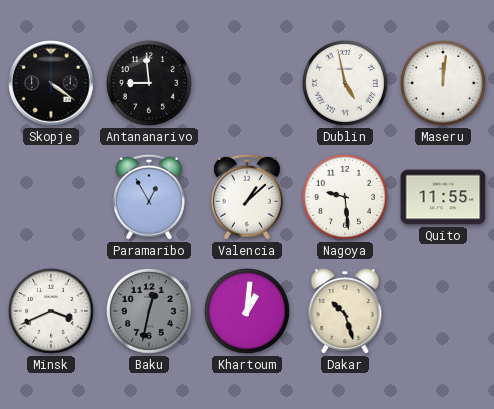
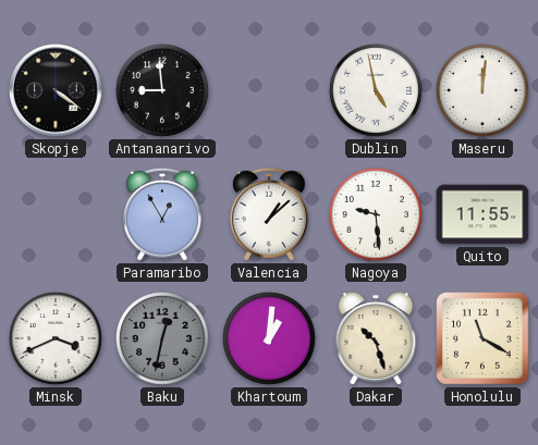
Honolulu: none -> 11:20
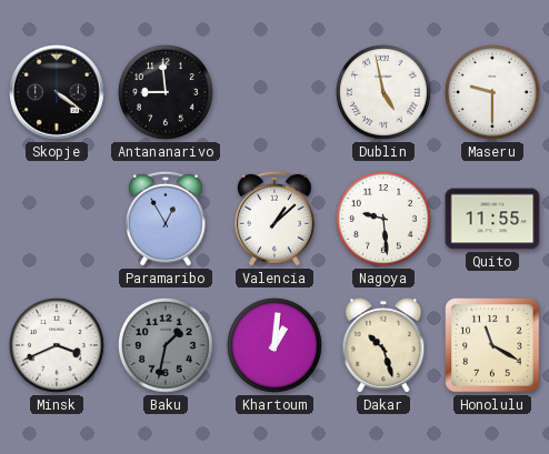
Maseru: 12:01 -> 9:30
Baku: 12:32 -> 1:32
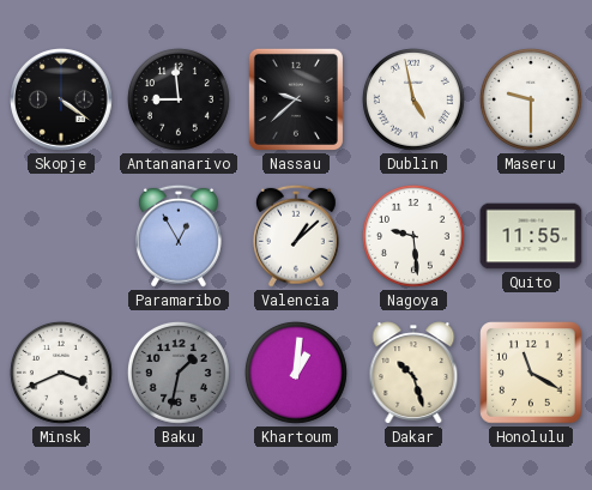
Nassau: none -> 9:38
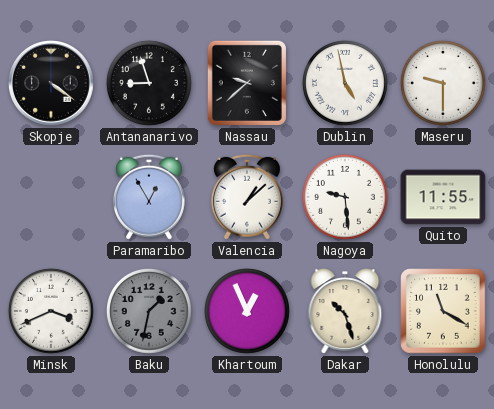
Antananarivo: 8:59 -> 8:57
Khartoum: 1:01 -> 12:56
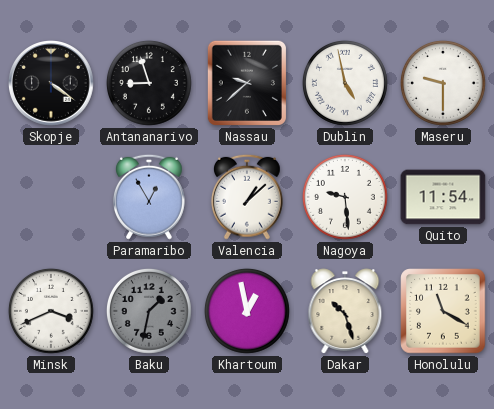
Quito: 11:55 -> 11:54
Khartoum: 12:56 -> 12:58
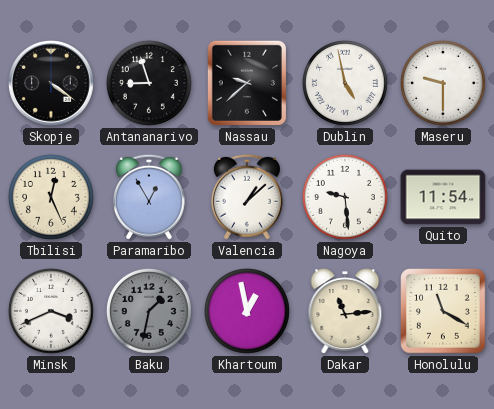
Tbilisi: none -> 12:26
Dakar: 10:27 -> 11:14
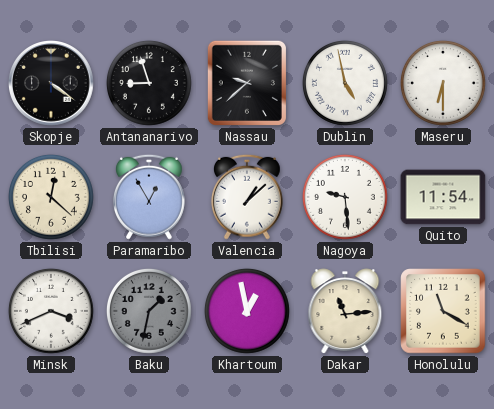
Maseru: 9:30 -> 6:30
Tbilisi: 12:26 -> 12:22
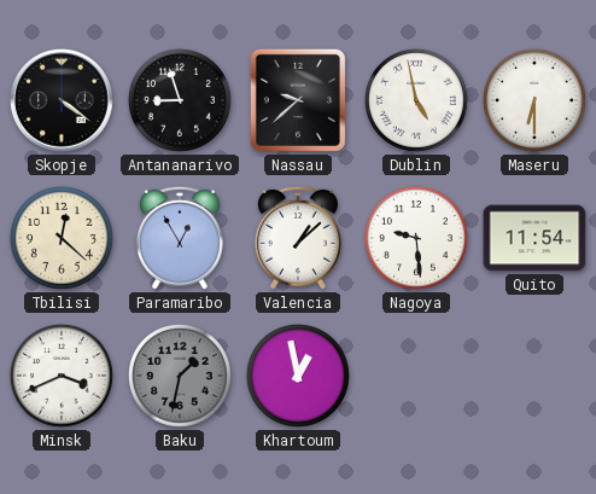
Dakar: 11:14 -> none
Honolulu: 11:20 -> none
